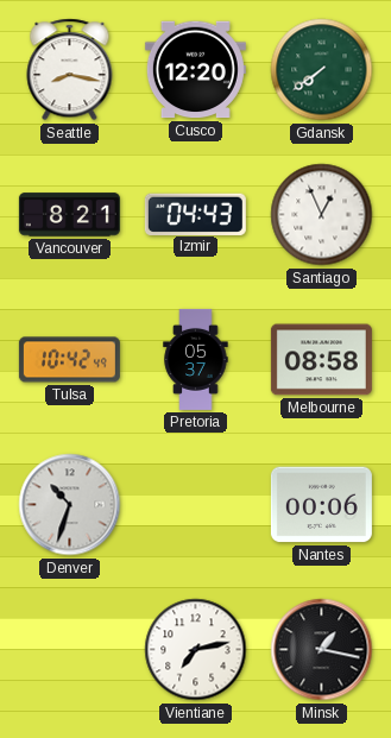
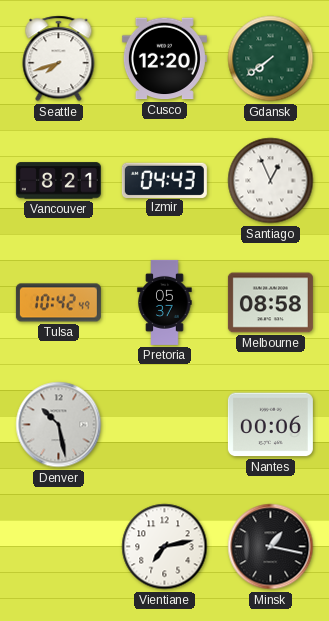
Seattle: 8:17 -> 7:42
Denver: 10:33 -> 10:28
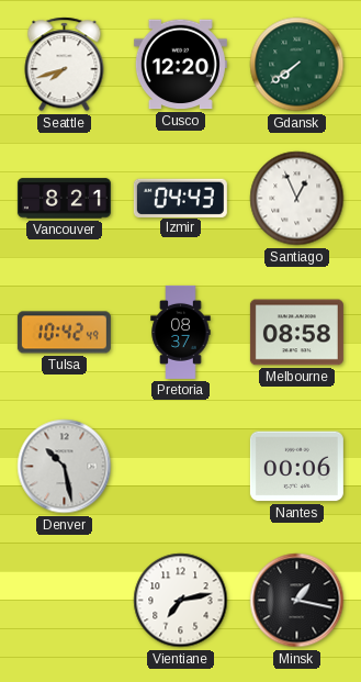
Pretoria: 05:37 -> 08:37
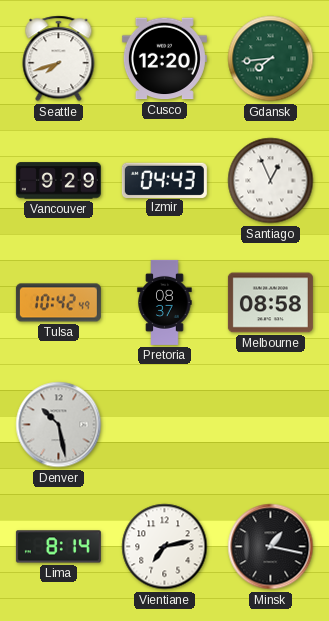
Gdansk: 7:39 -> 7:44
Vancouver: 8:21 -> 9:29
Nantes: 00:06 -> none
Lima: none -> 8:14
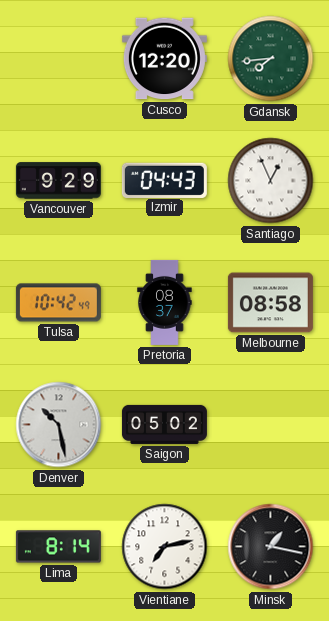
Seattle: 7:42 -> none
Saigon: none -> 05:02
